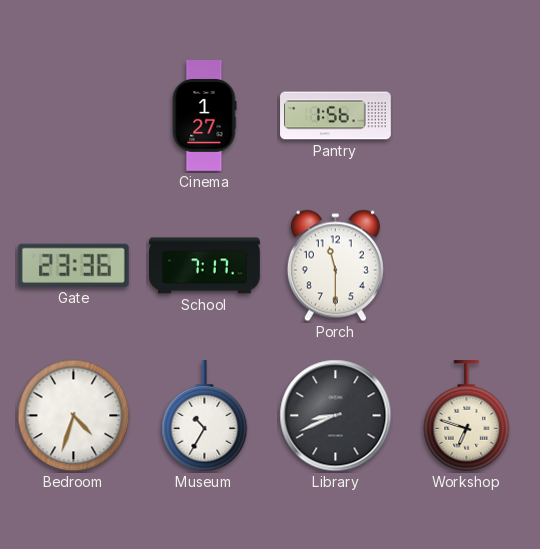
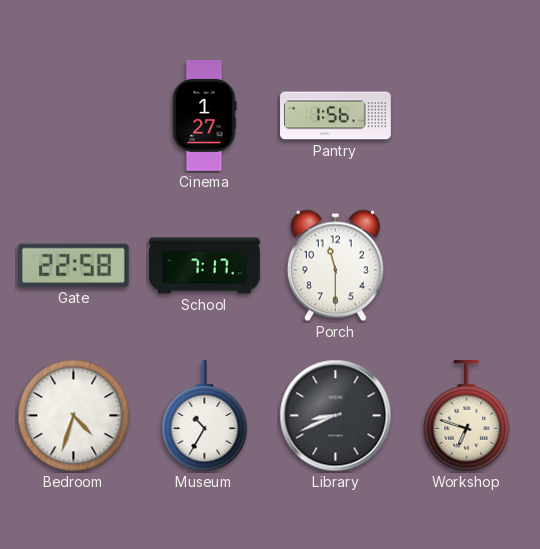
Gate: 23:36 -> 22:58
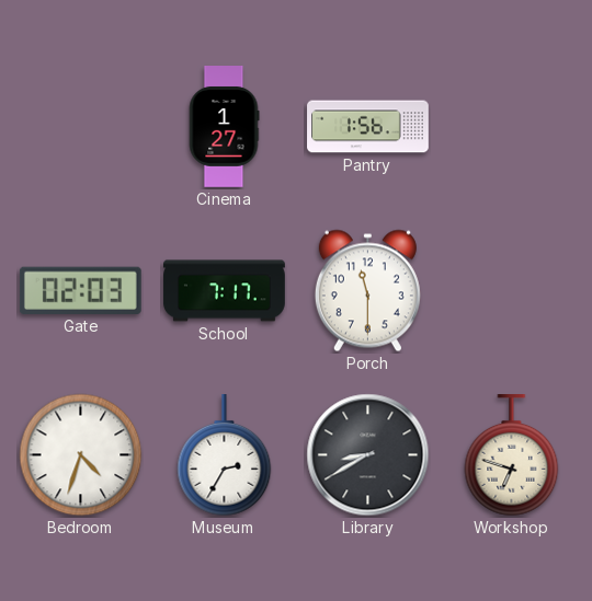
Gate: 22:58 -> 02:03
Museum: 10:35 -> 2:35
Library: 8:41 -> 8:40
